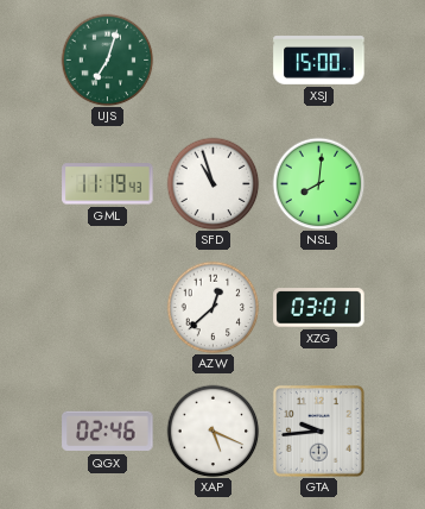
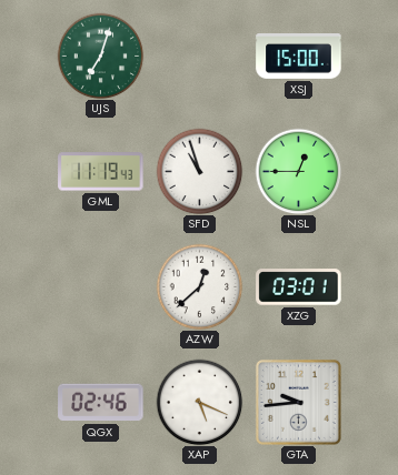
NSL: 8:01 -> 12:45
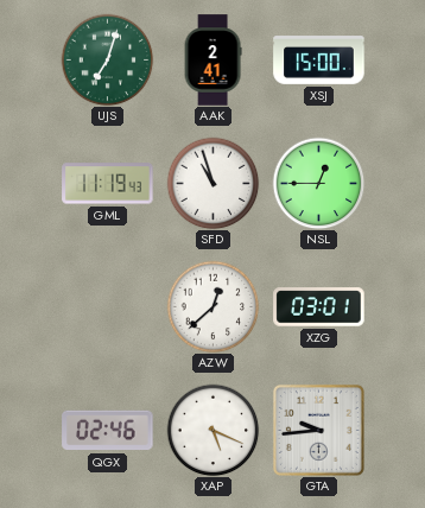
AAK: none -> 2:41
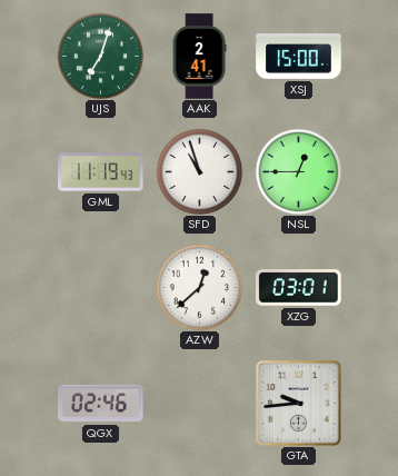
XAP: 5:19 -> none
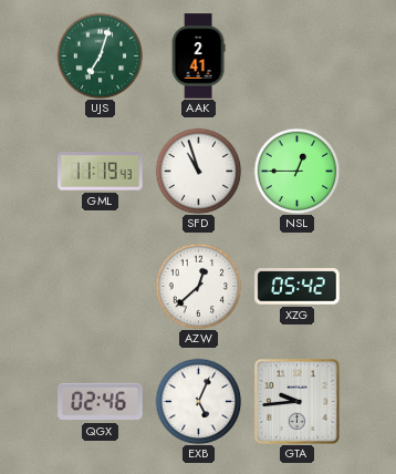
XSJ: 15:00 -> none
XZG: 03:01 -> 05:42
EXB: none -> 5:04
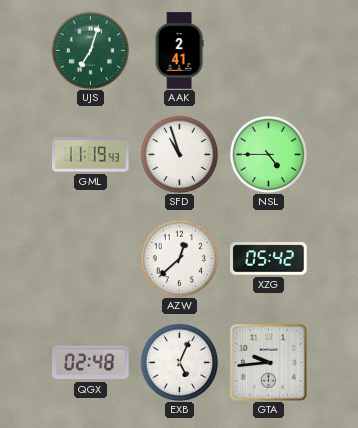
NSL: 12:45 -> 4:45
QGX: 02:46 -> 02:48
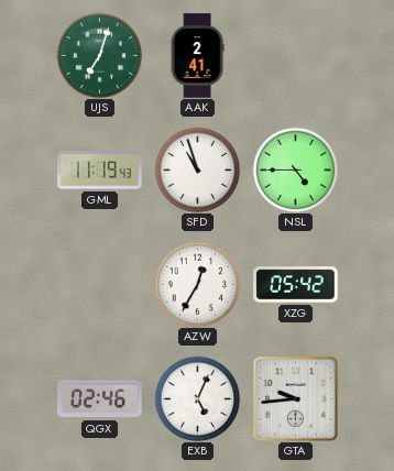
AZW: 12:38 -> 12:35
QGX: 02:48 -> 02:46
